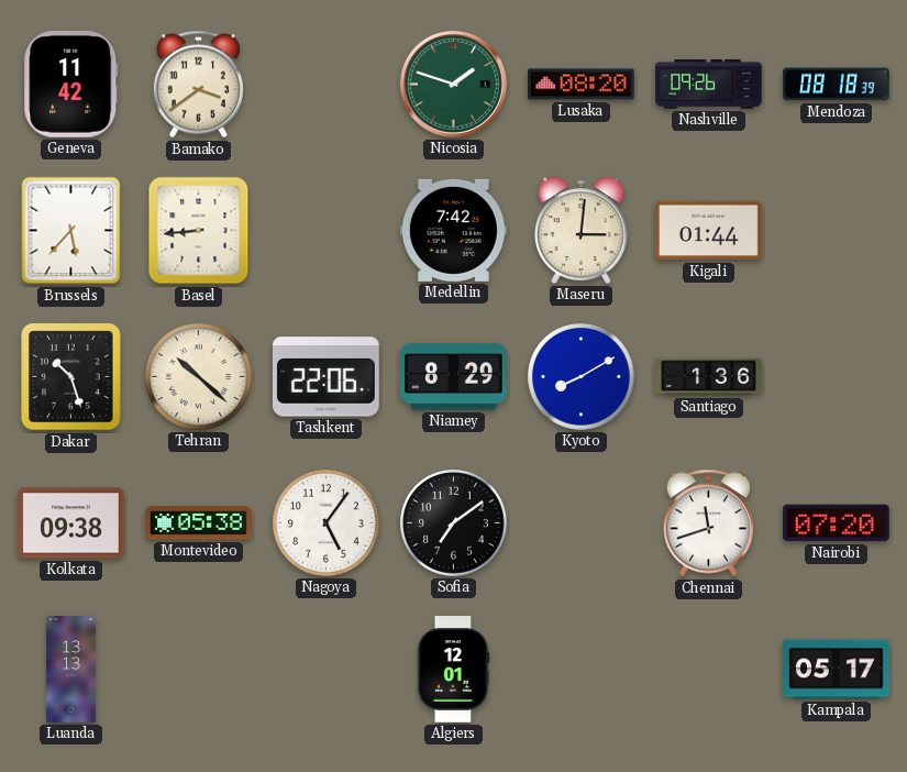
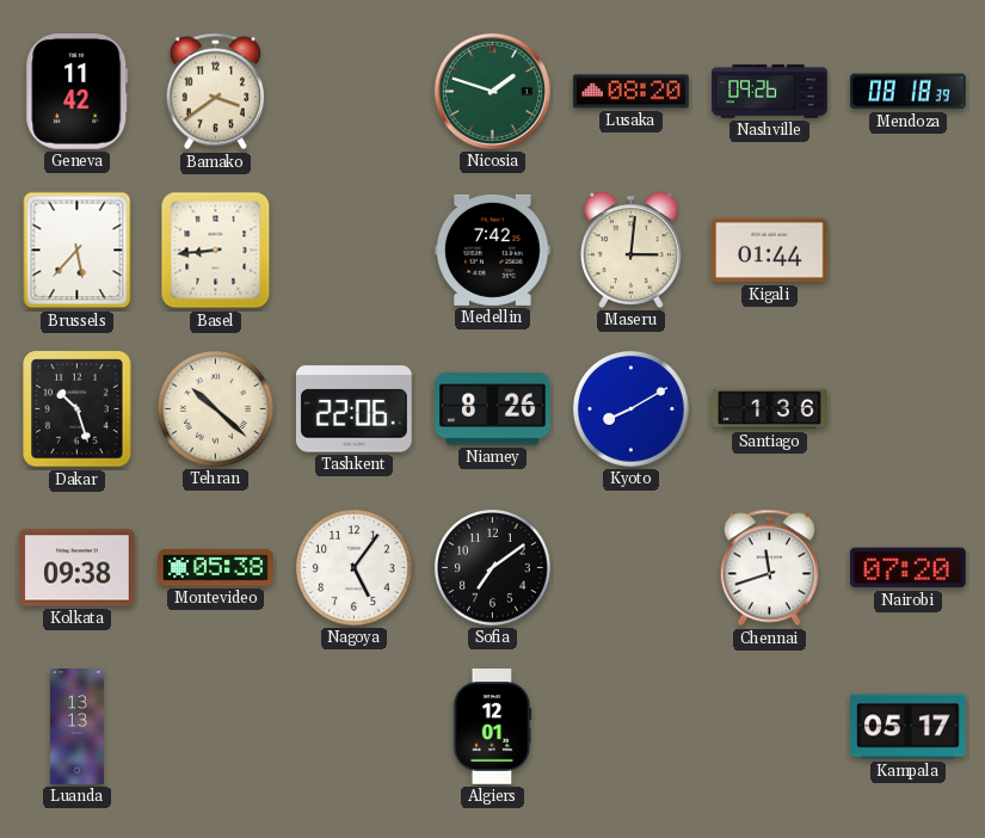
Niamey: 8:29 -> 8:26
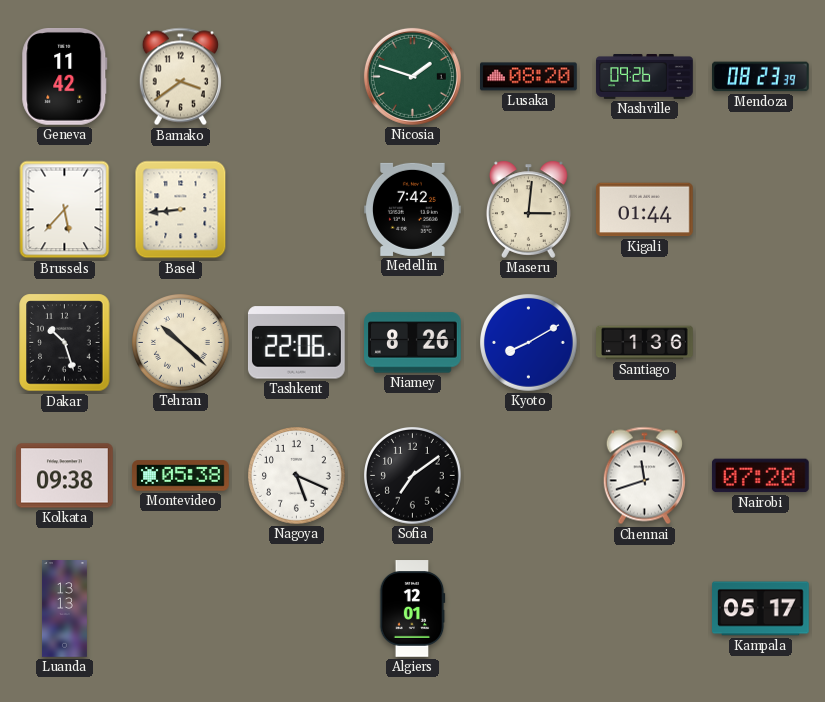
Mendoza: 08:18 -> 08:23
Nagoya: 5:06 -> 5:19
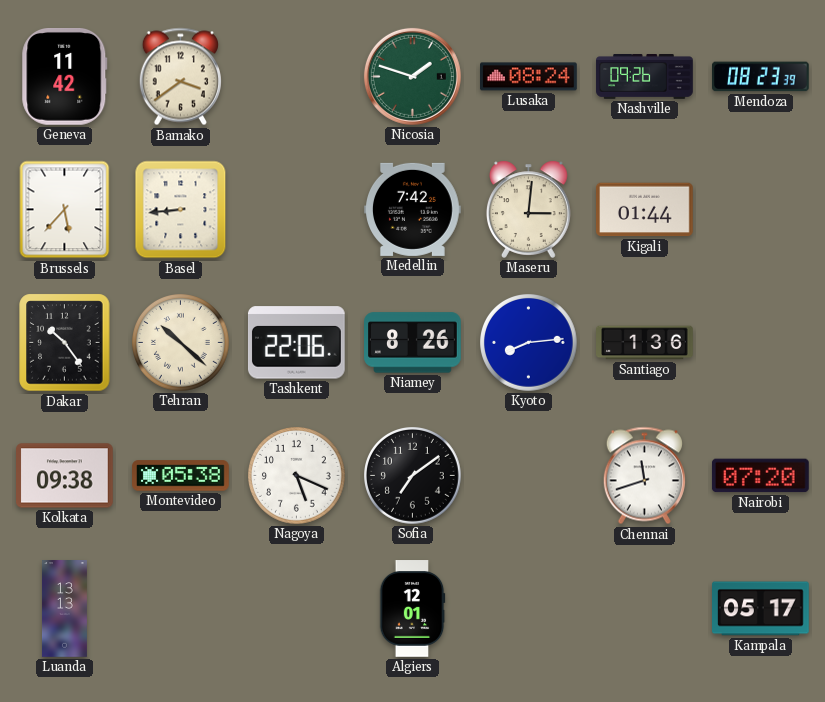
Lusaka: 08:20 -> 08:24
Dakar: 10:27 -> 10:24
Kyoto: 8:10 -> 8:14
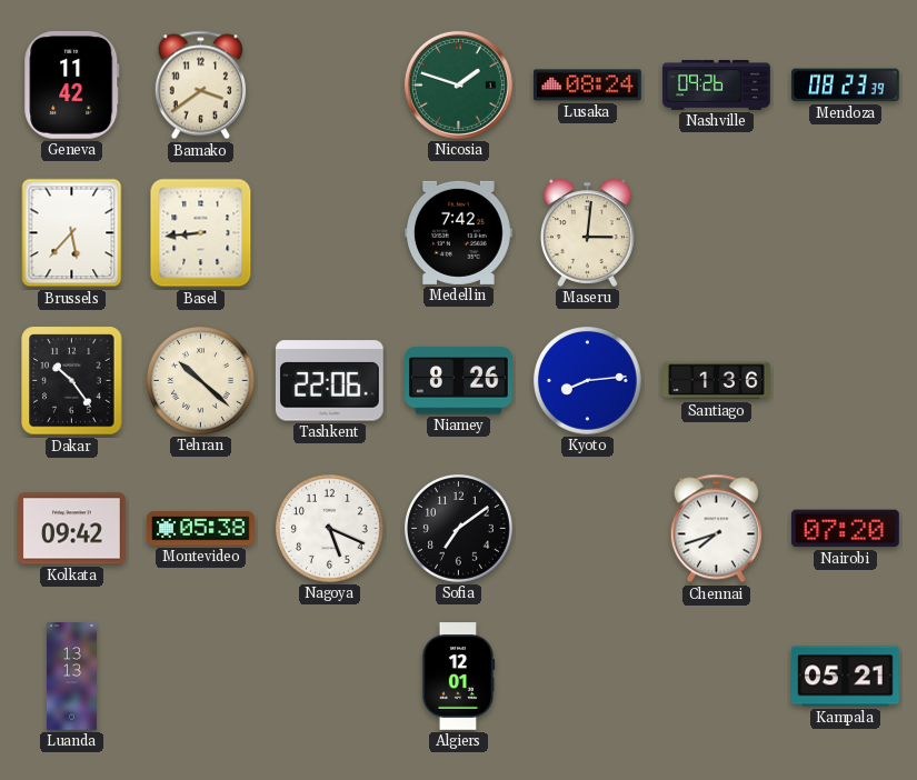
Kigali: 01:44 -> none
Kolkata: 09:38 -> 09:42
Chennai: 11:42 -> 7:42
Kampala: 05:17 -> 05:21
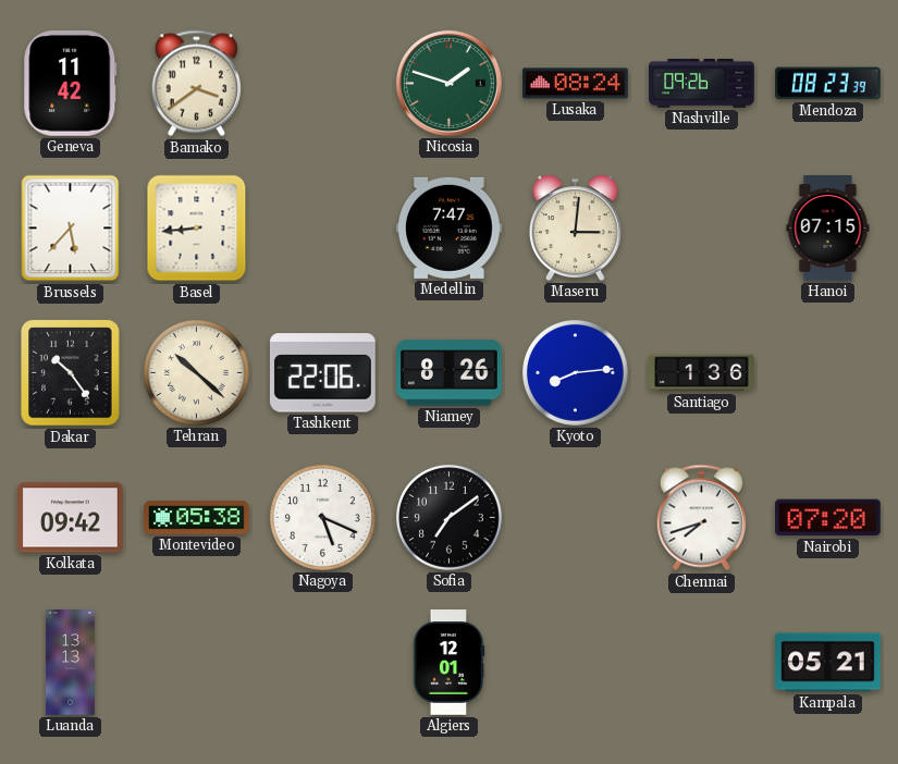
Medellin: 7:42 -> 7:47
Hanoi: none -> 07:15
